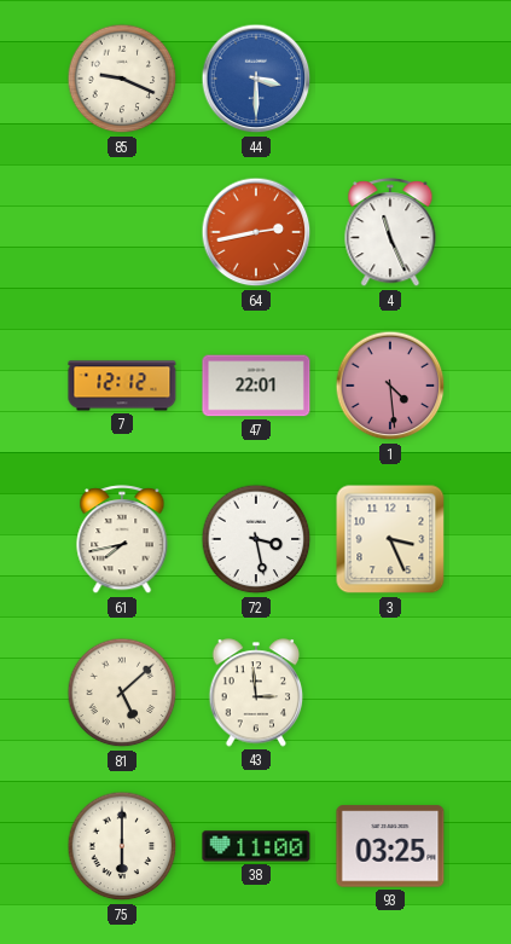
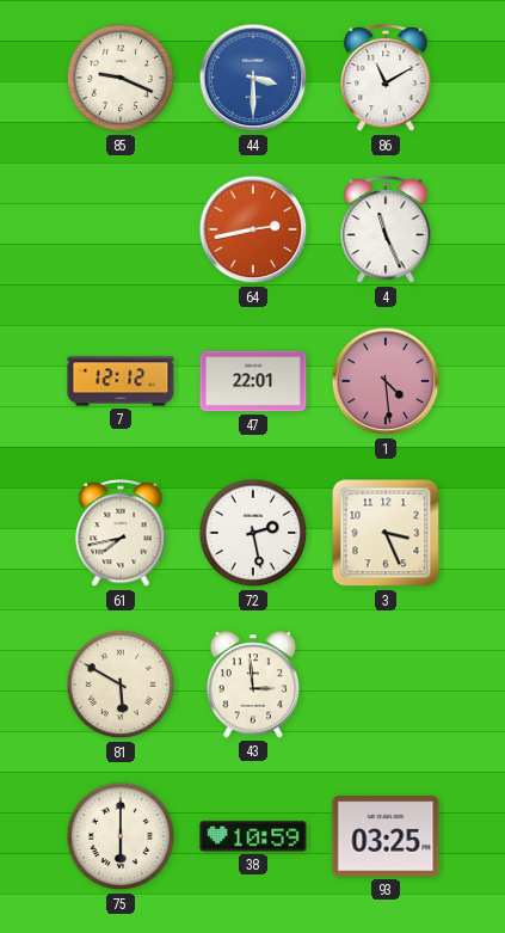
86: none -> 11:10
72: 3:28 -> 2:28
81: 5:08 -> 5:50
38: 11:00 -> 10:59
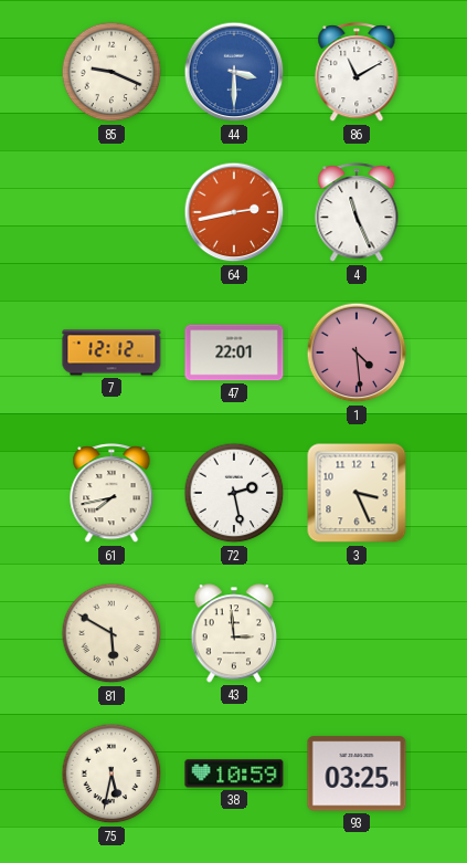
75: 6:00 -> 5:32
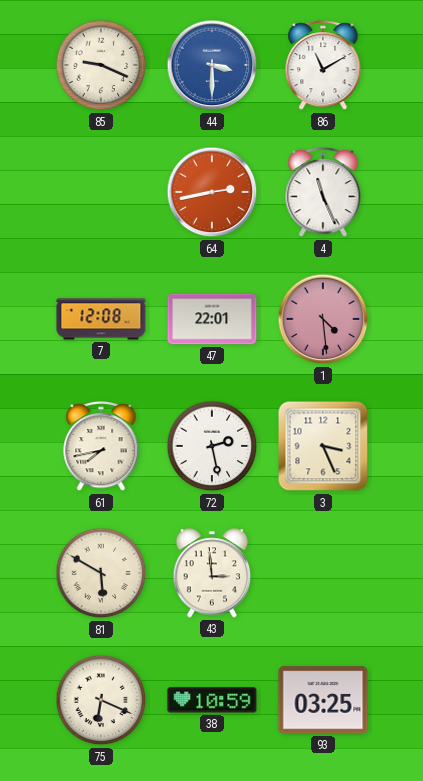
7: 12:12 -> 12:08
75: 5:32 -> 6:19
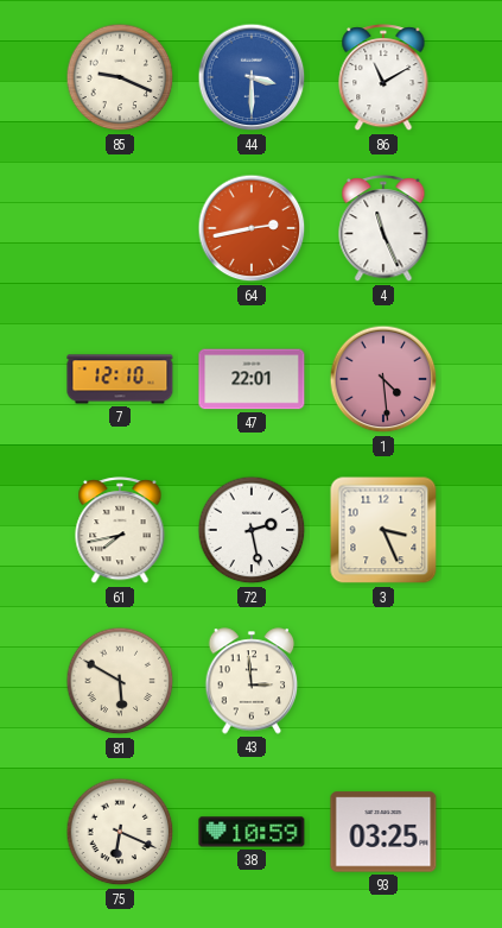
7: 12:08 -> 12:10
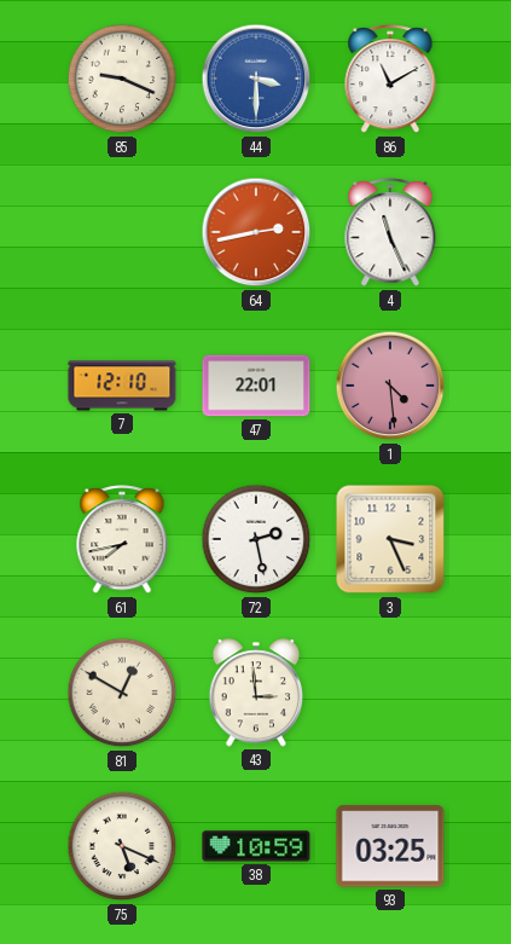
81: 5:50 -> 12:50
75: 6:19 -> 5:19
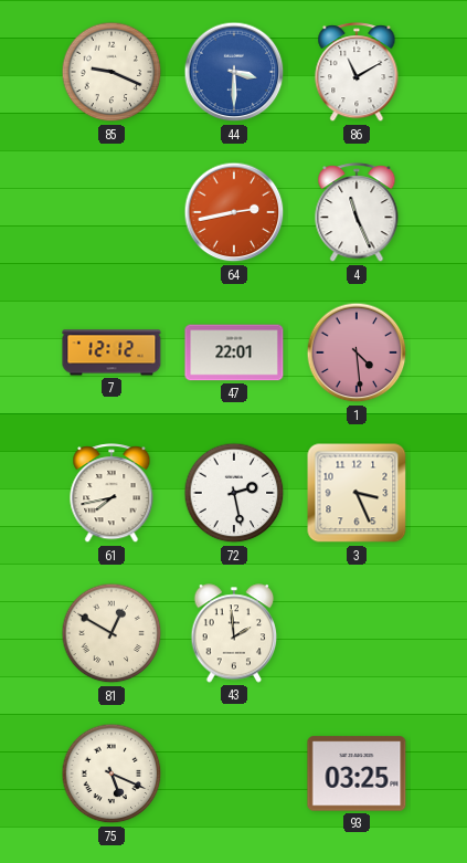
7: 12:10 -> 12:12
43: 2:59 -> 1:59
38: 10:59 -> none
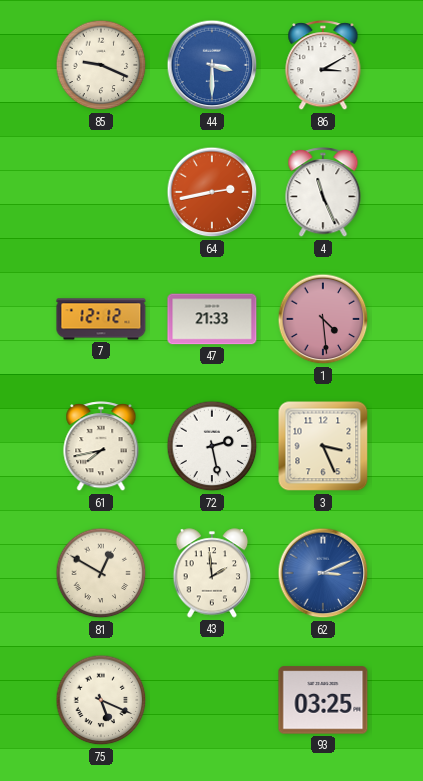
86: 11:10 -> 3:10
47: 22:01 -> 21:33
62: none -> 3:11
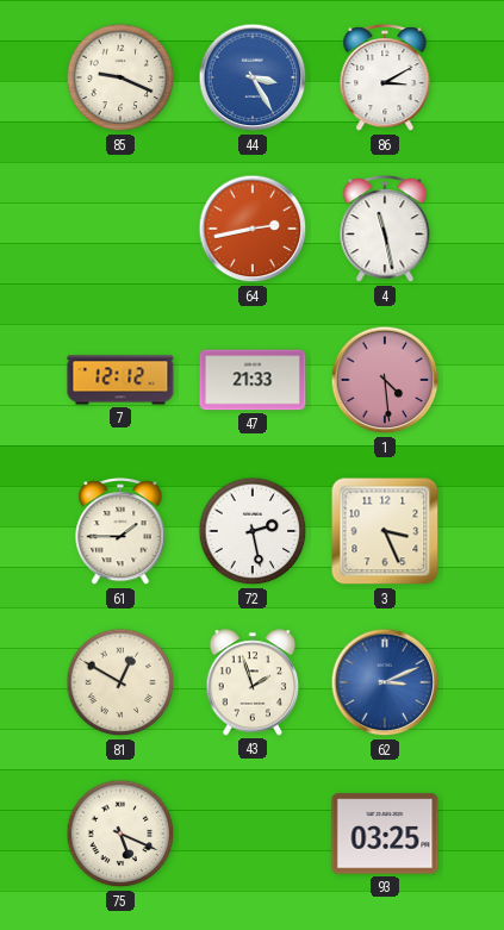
44: 3:30 -> 3:25
4: 11:26 -> 11:28
61: 7:43 -> 1:45
43: 1:59 -> 1:57
